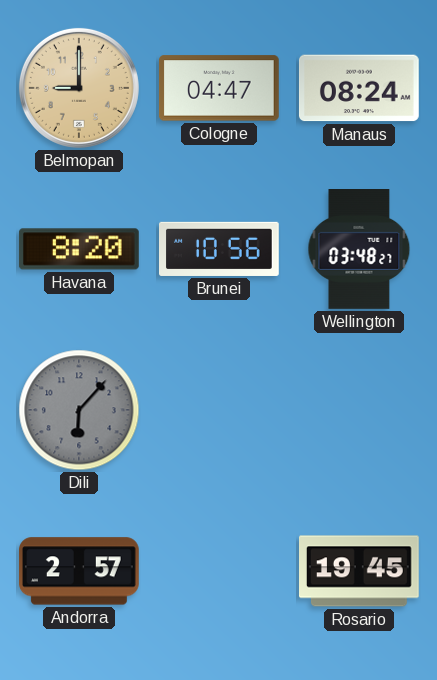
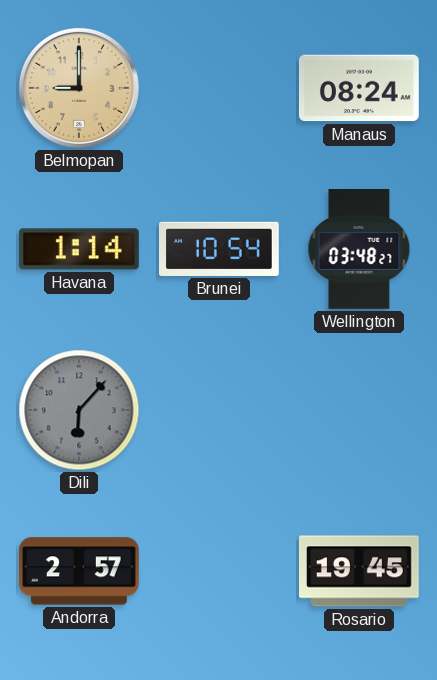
Cologne: 04:47 -> none
Havana: 8:20 -> 1:14
Brunei: 10:56 -> 10:54
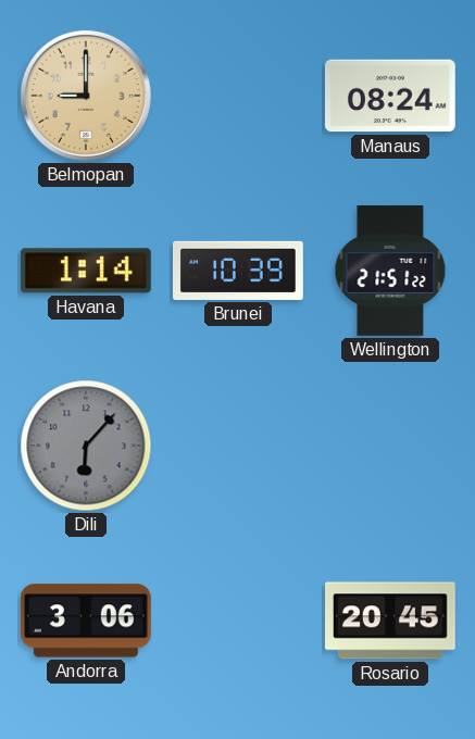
Brunei: 10:54 -> 10:39
Wellington: 03:48 -> 21:51
Andorra: 2:57 -> 3:06
Rosario: 19:45 -> 20:45
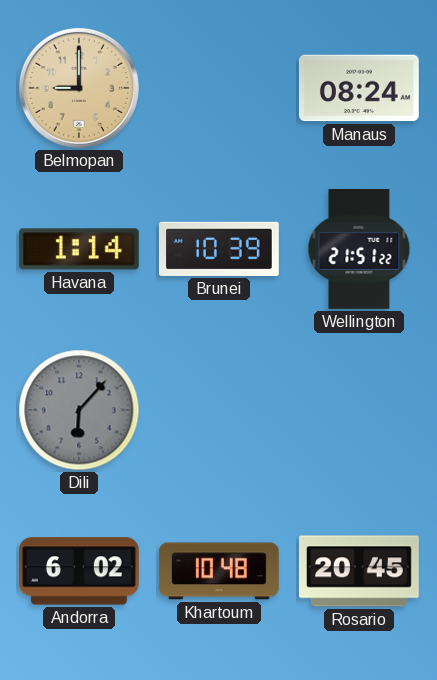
Andorra: 3:06 -> 6:02
Khartoum: none -> 10:48
